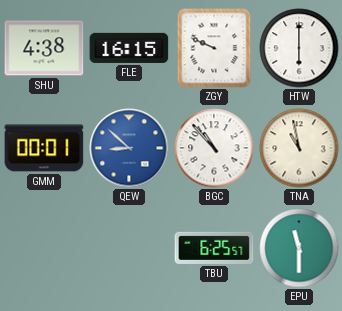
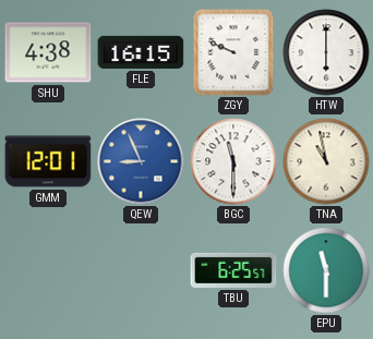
GMM: 00:01 -> 12:01
QEW: 8:52 -> 8:56
BGC: 10:53 -> 11:30
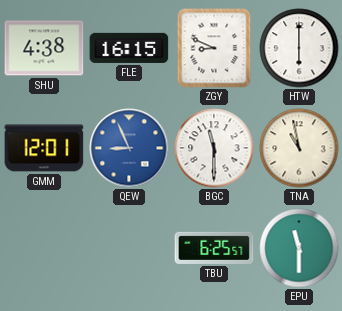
ZGY: 9:49 -> 8:49
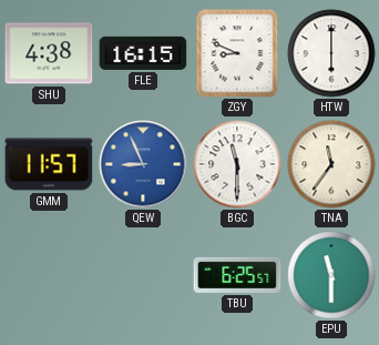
GMM: 12:01 -> 11:57
TNA: 10:58 -> 11:36
